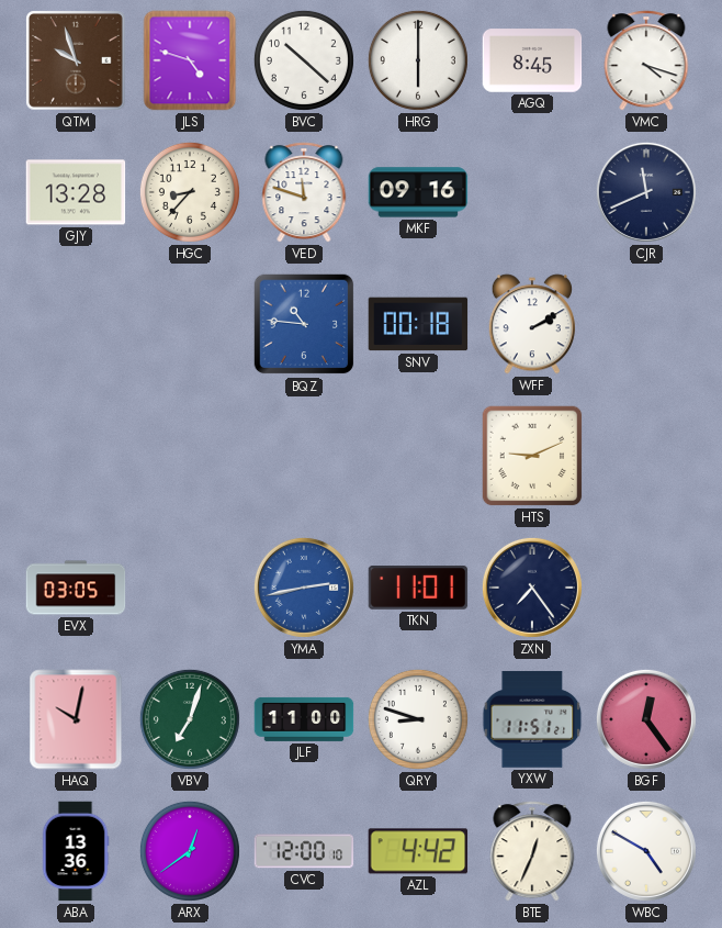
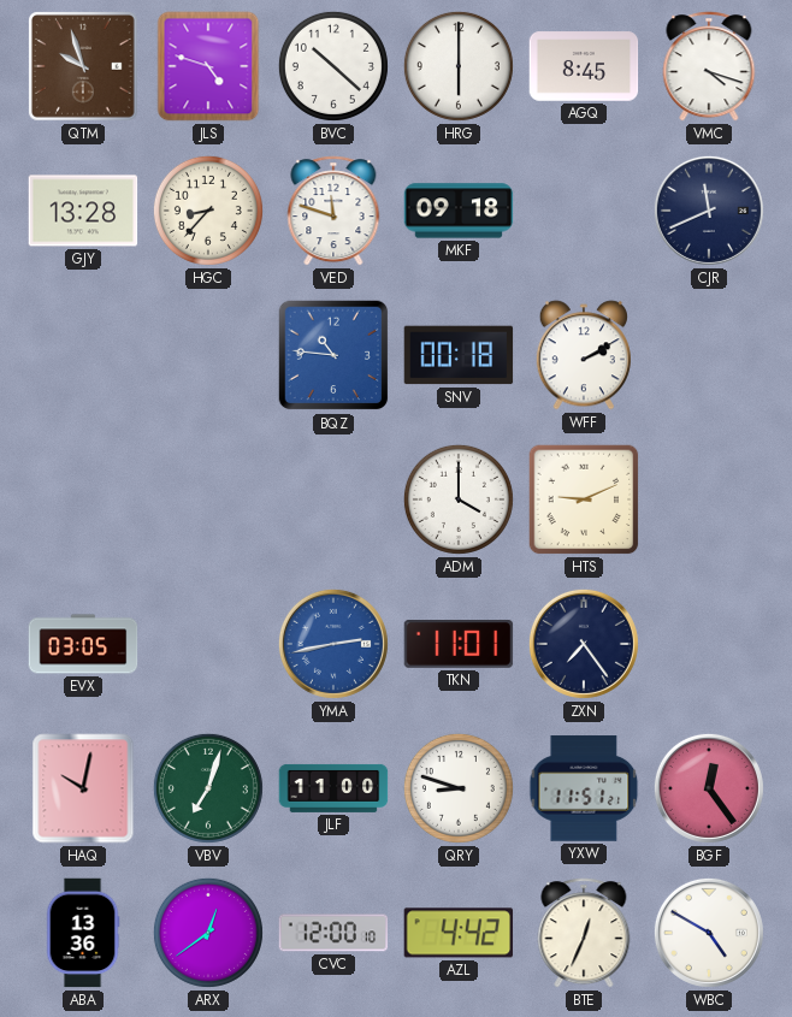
MKF: 09:16 -> 09:18
ADM: none -> 4:00
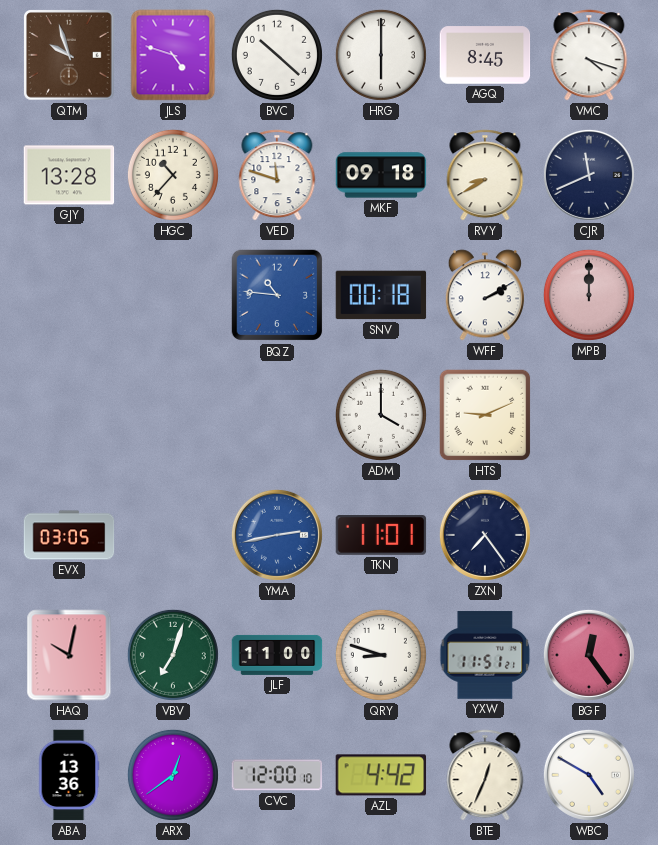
HGC: 8:37 -> 10:37
RVY: none -> 8:40
MPB: none -> 12:00
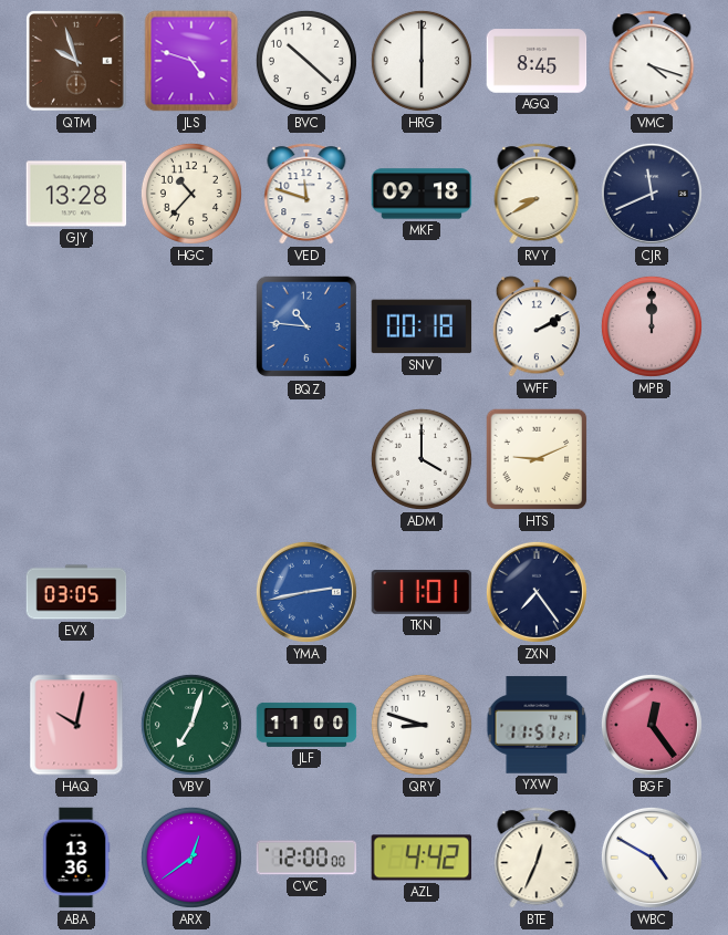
CVC: 12:00:10 -> 12:00:00
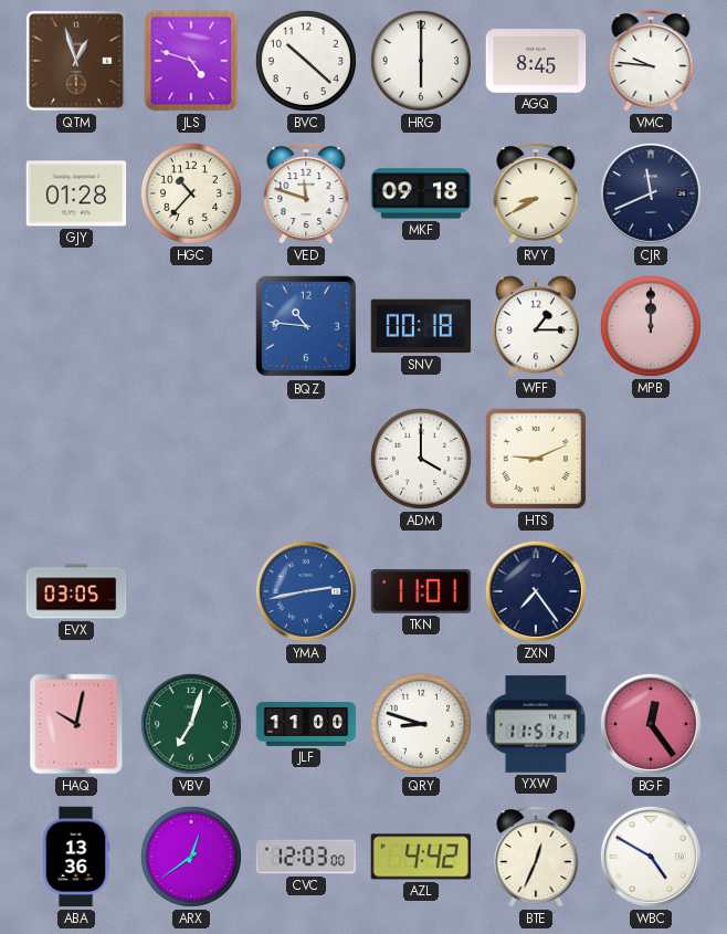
QTM: 9:57 -> 12:57
VMC: 4:18 -> 9:46
GJY: 13:28 -> 01:28
WFF: 2:10 -> 1:15
CVC: 12:00 -> 12:03
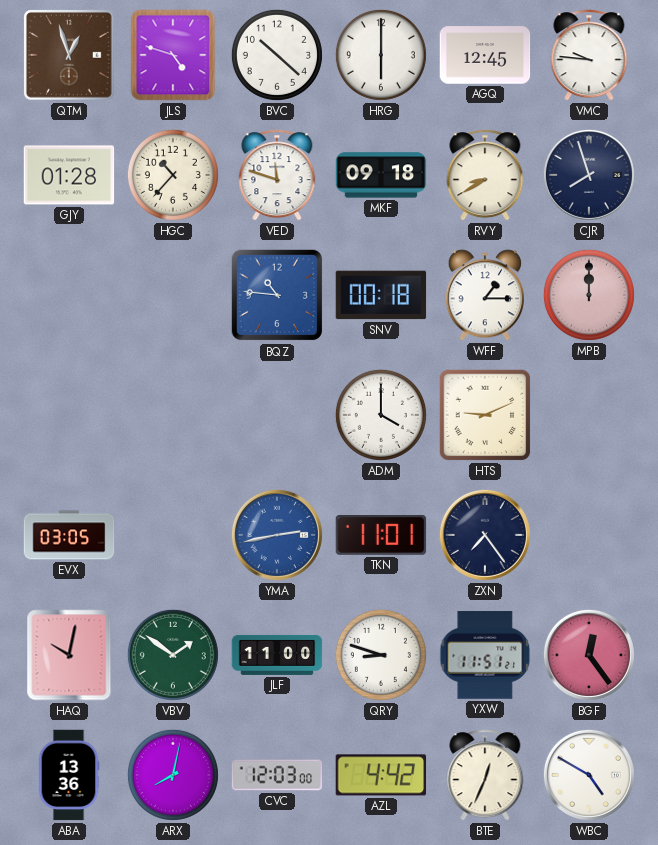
AGQ: 8:45 -> 12:45
CJR: 11:41 -> 7:57
VBV: 7:03 -> 1:51
ARX: 12:39 -> 8:02
